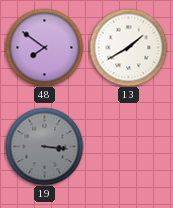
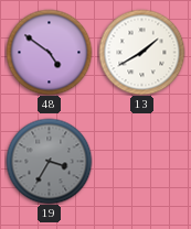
48: 7:51 -> 4:51
19: 3:16 -> 3:35
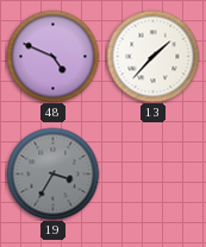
48: 4:51 -> 4:49
13: 1:40 -> 1:37
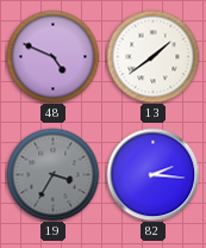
13: 1:37 -> 1:39
82: none -> 2:16
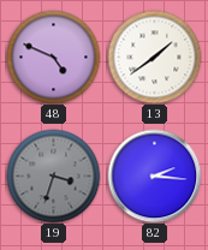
19: 3:35 -> 3:33
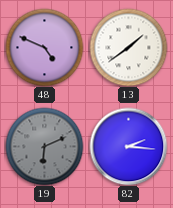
19: 3:33 -> 6:11
